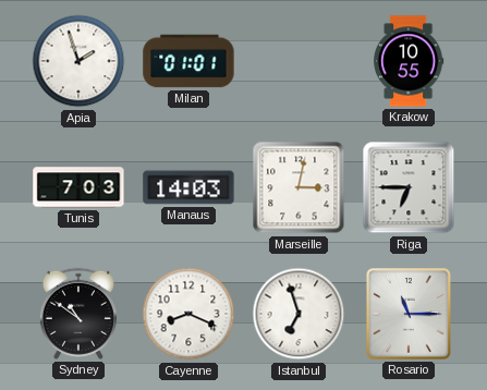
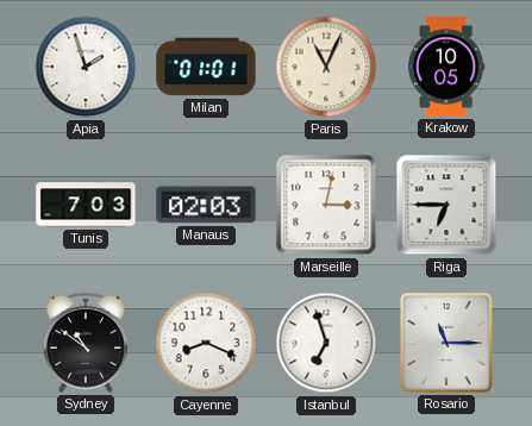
Paris: none -> 11:04
Krakow: 10:55 -> 10:05
Manaus: 14:03 -> 02:03
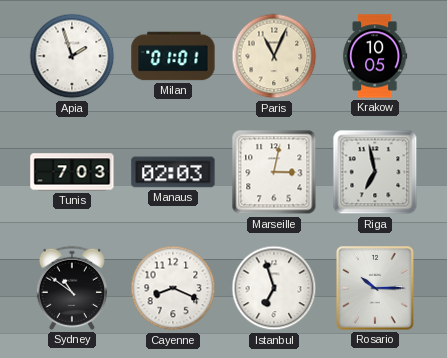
Riga: 6:45 -> 6:58
Rosario: 11:15 -> 10:15
